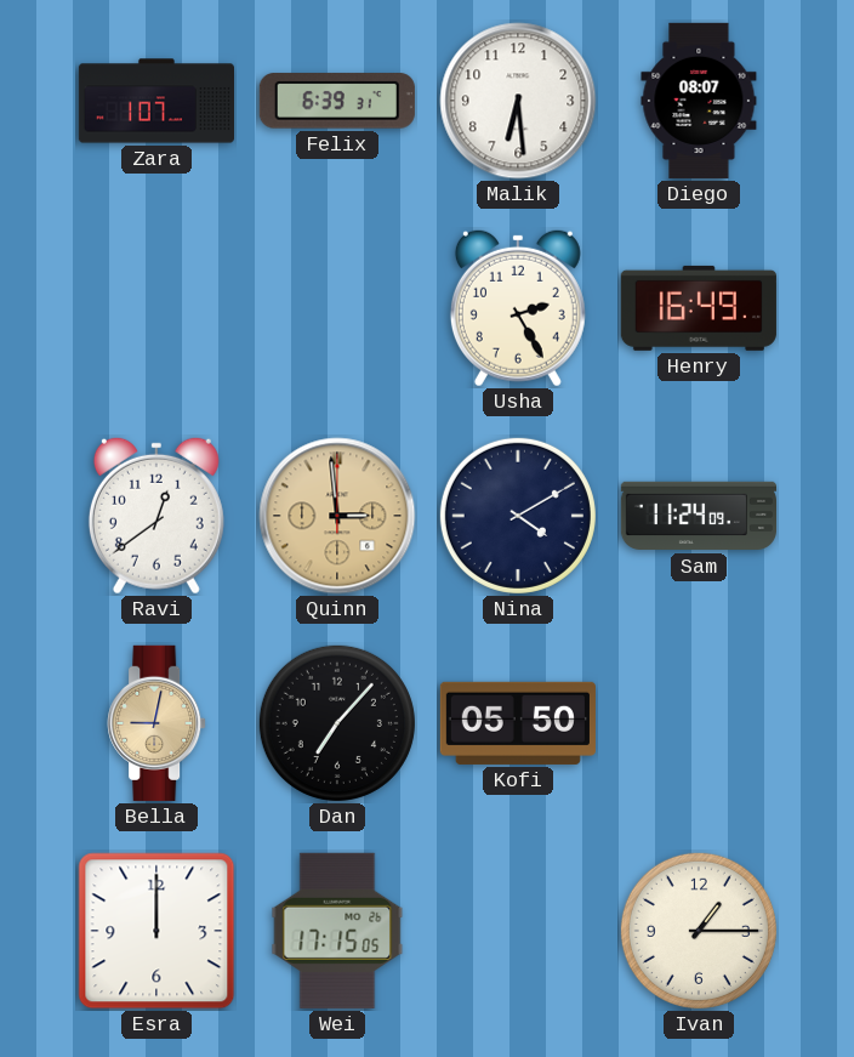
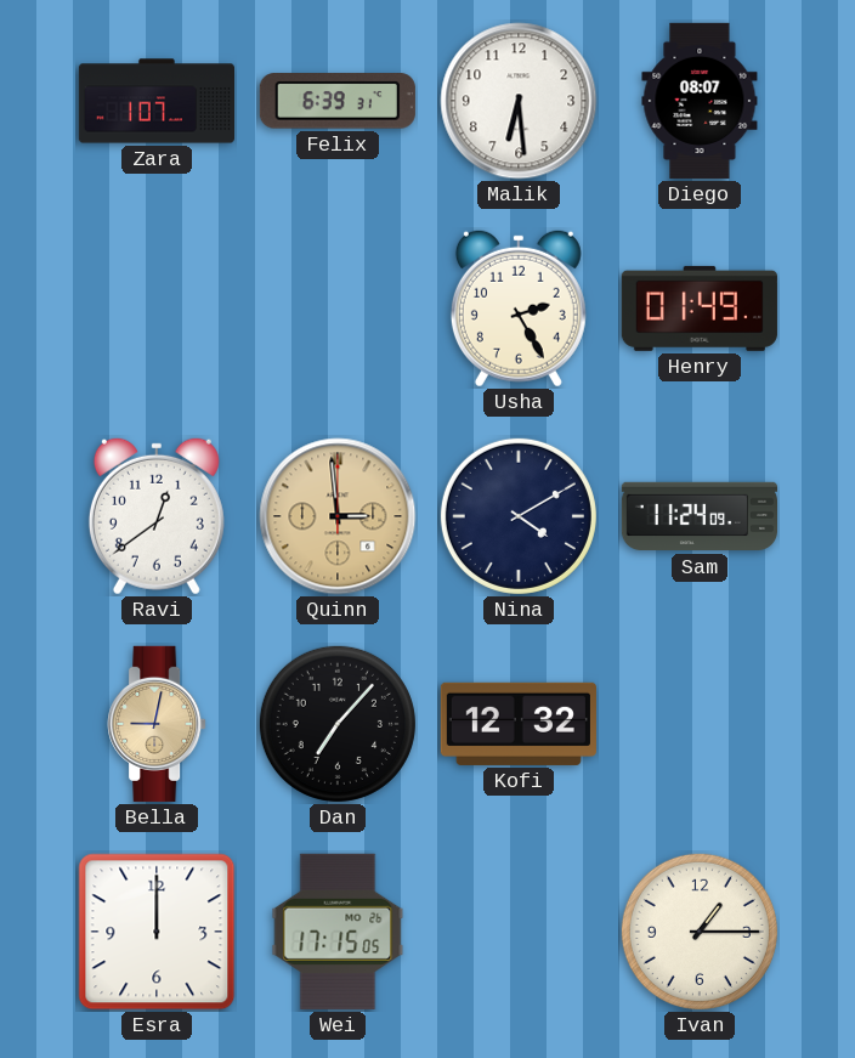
Henry: 16:49 -> 01:49
Kofi: 05:50 -> 12:32
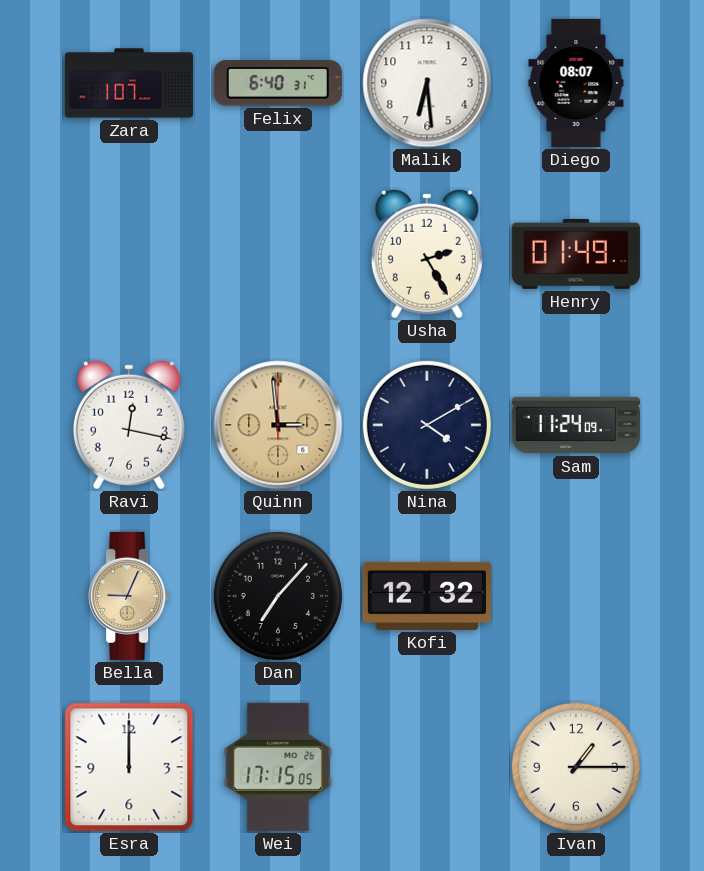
Felix: 6:39 -> 6:40
Ravi: 12:39 -> 12:17
Bella: 9:02 -> 9:04
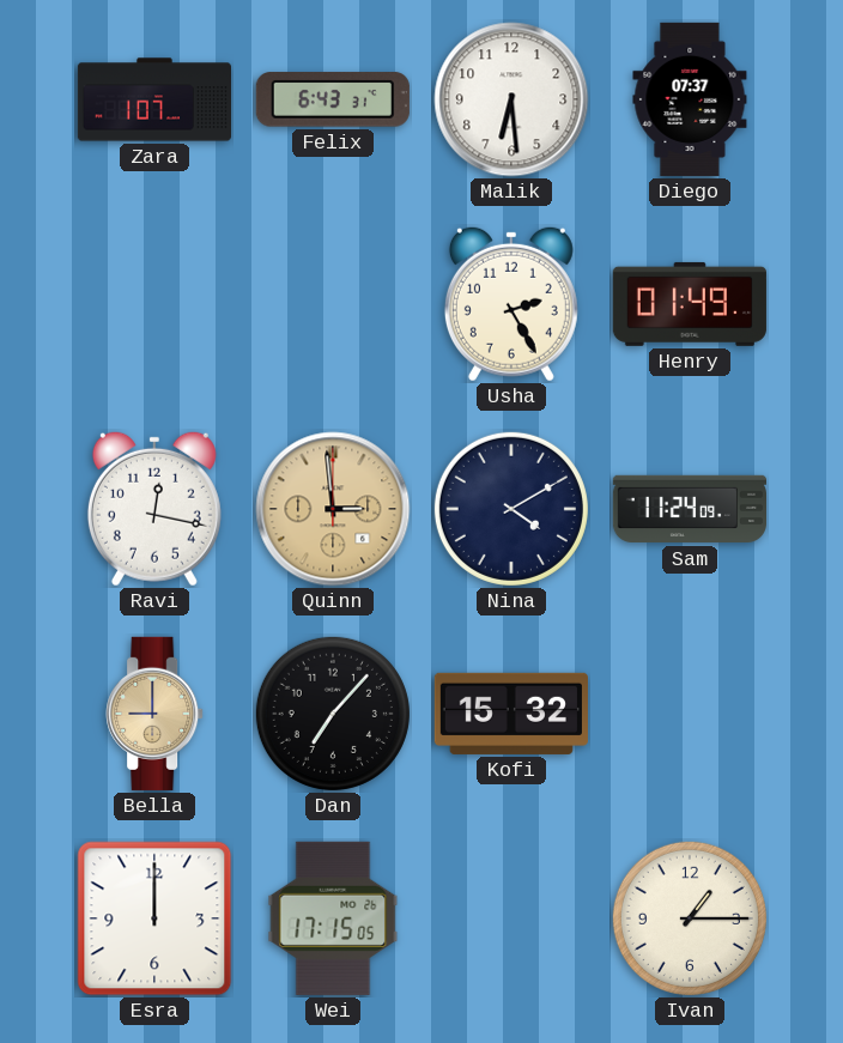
Felix: 6:40 -> 6:43
Diego: 08:07 -> 07:37
Bella: 9:04 -> 9:00
Kofi: 12:32 -> 15:32
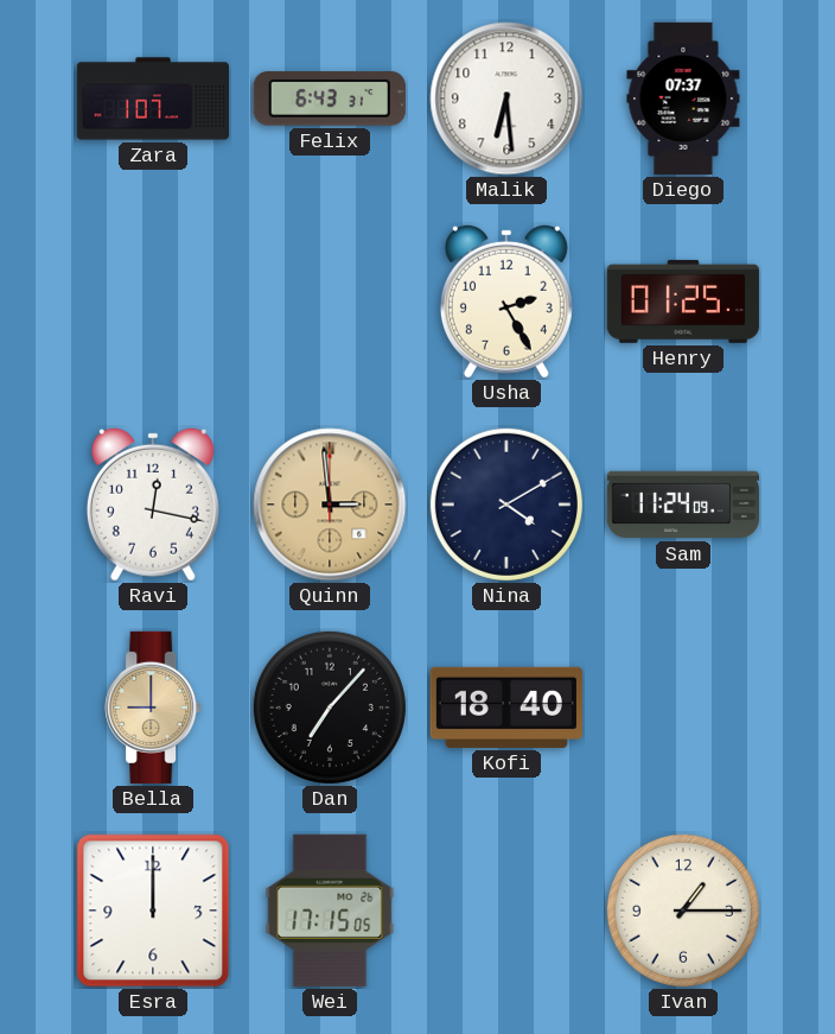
Henry: 01:49 -> 01:25
Kofi: 15:32 -> 18:40
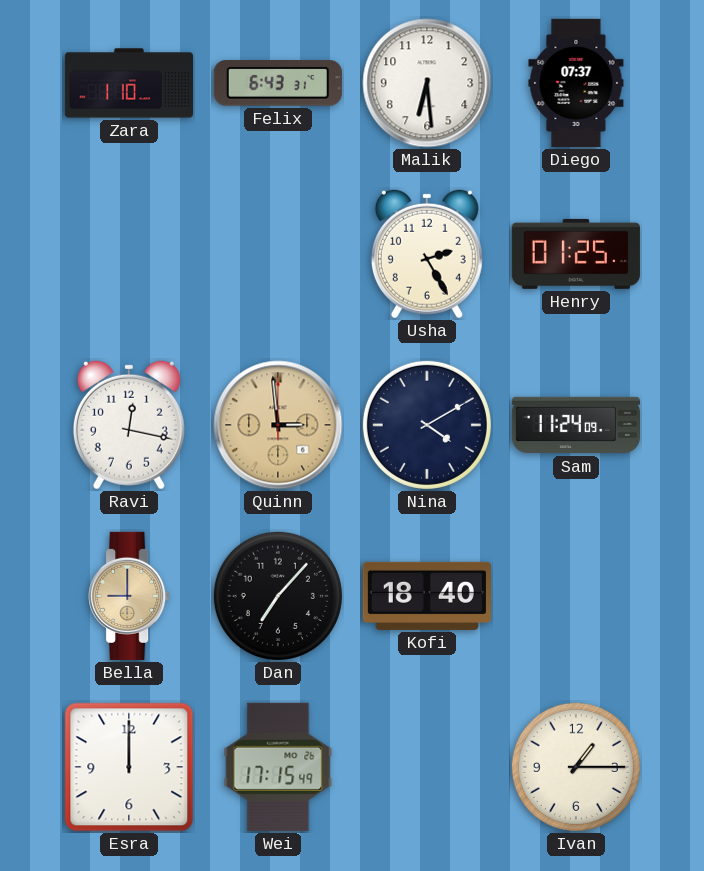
Zara: 1:07 -> 1:10
Wei: 17:15:05 -> 17:15:49
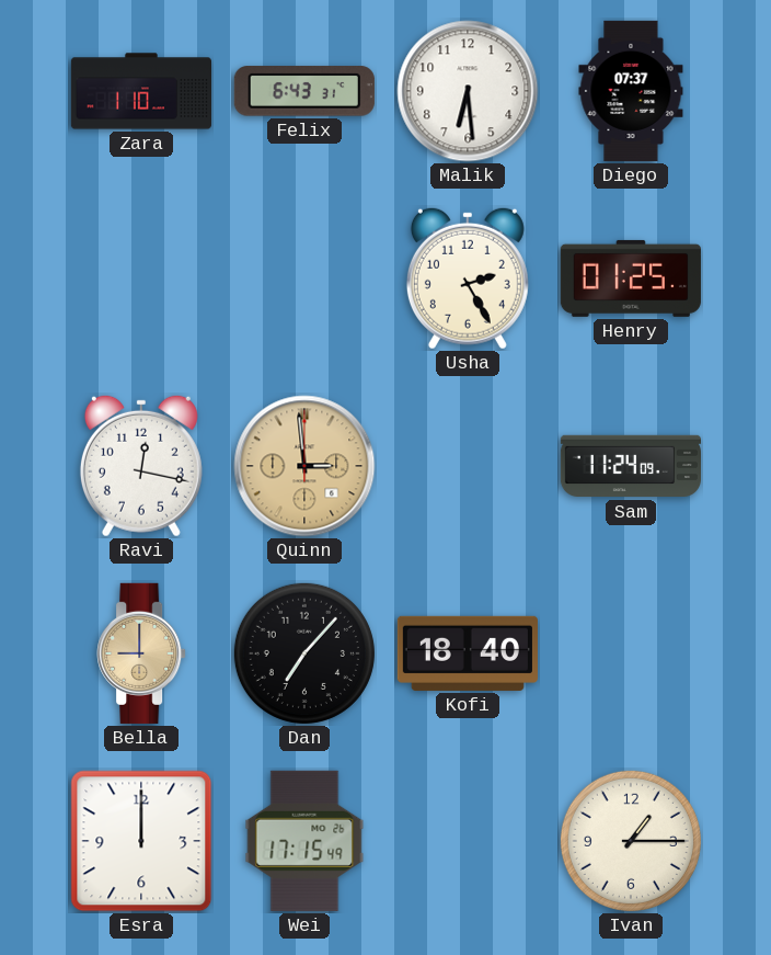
Nina: 4:10 -> none
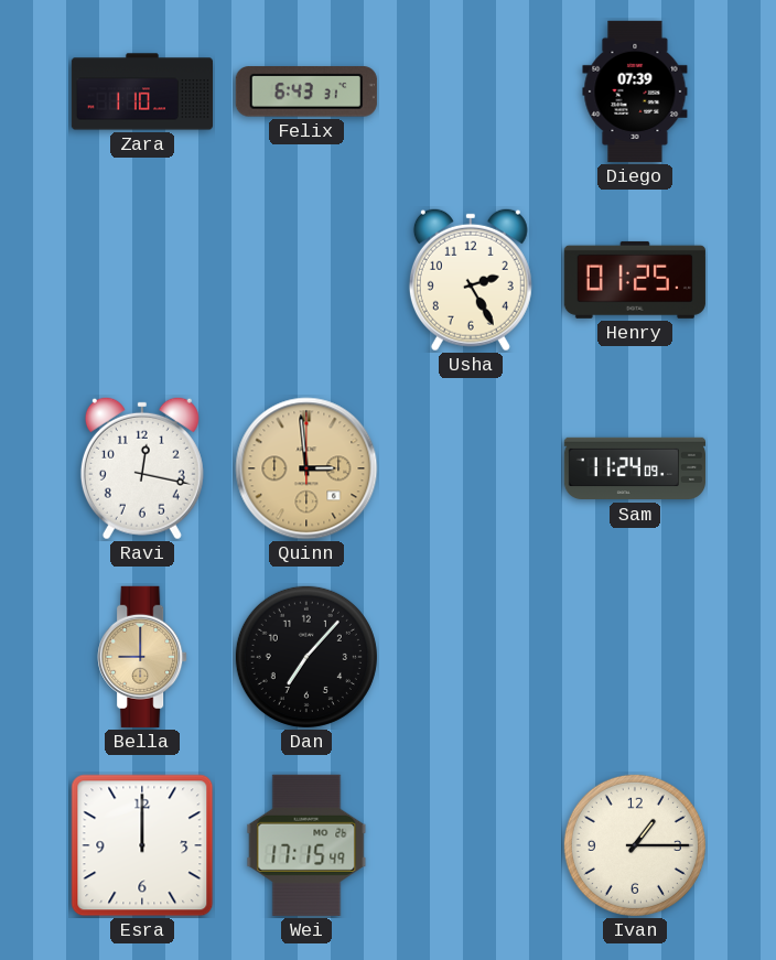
Malik: 6:29 -> none
Diego: 07:37 -> 07:39
Kofi: 18:40 -> none
